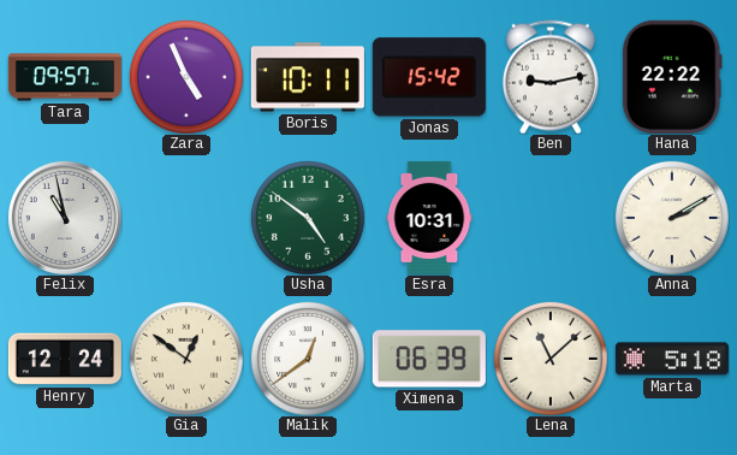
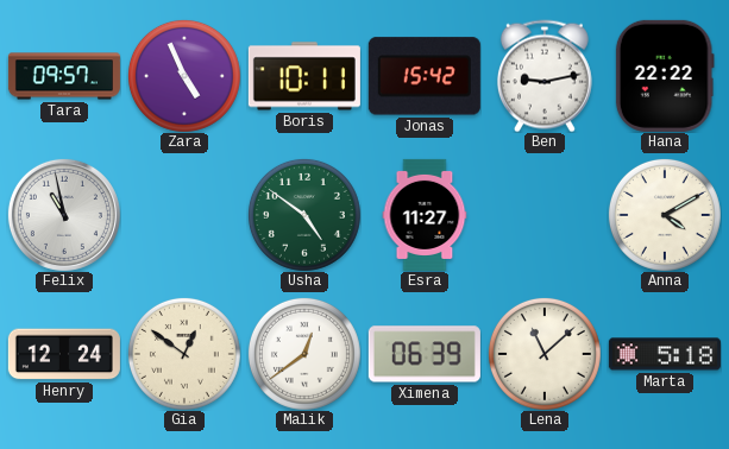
Esra: 10:31 -> 11:27
Anna: 2:10 -> 4:10
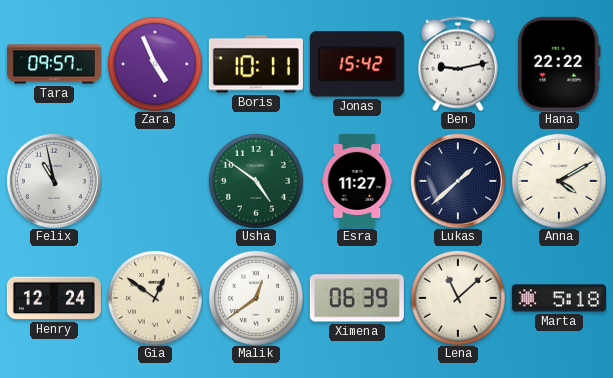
Lukas: none -> 1:38
